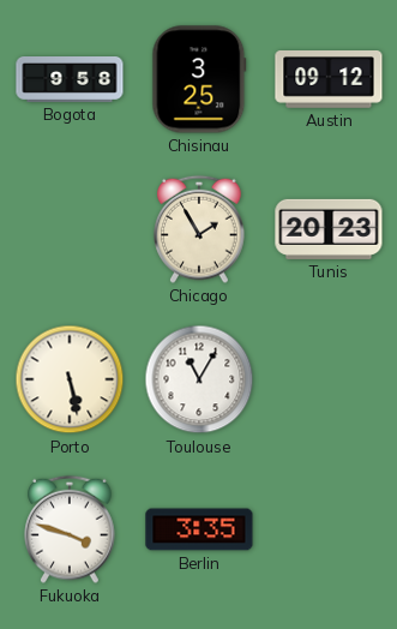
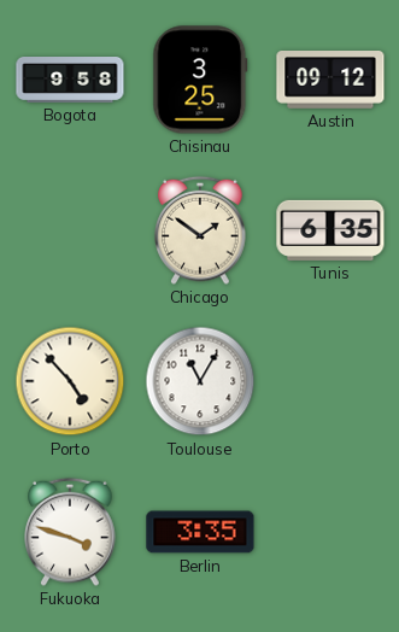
Chicago: 1:55 -> 1:51
Tunis: 20:23 -> 6:35
Porto: 5:28 -> 4:53
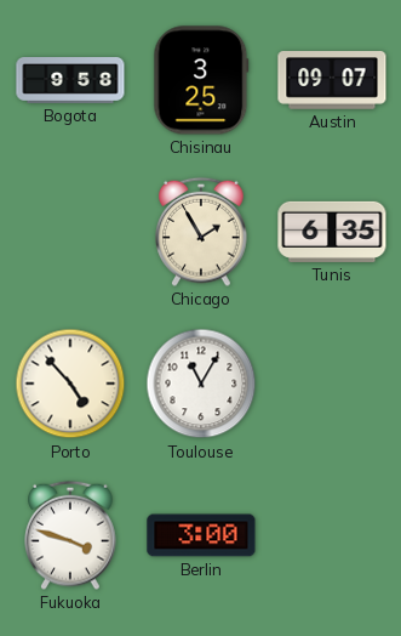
Austin: 09:12 -> 09:07
Chicago: 1:51 -> 1:55
Berlin: 3:35 -> 3:00
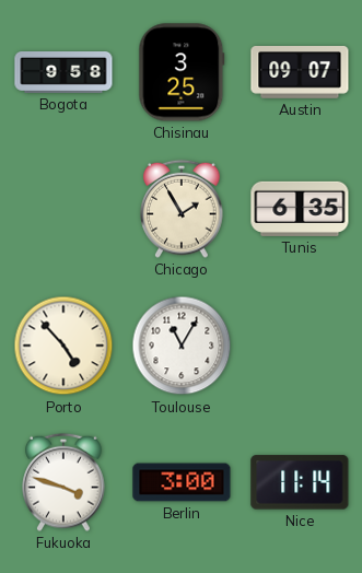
Nice: none -> 11:14
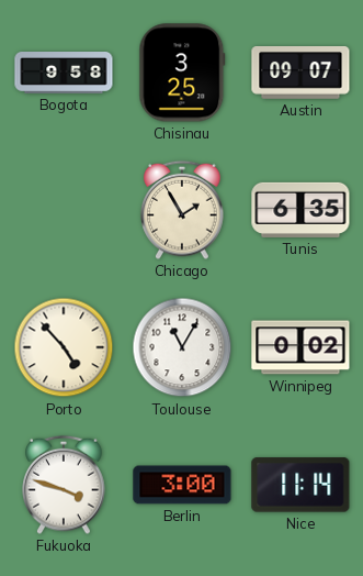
Winnipeg: none -> 0:02
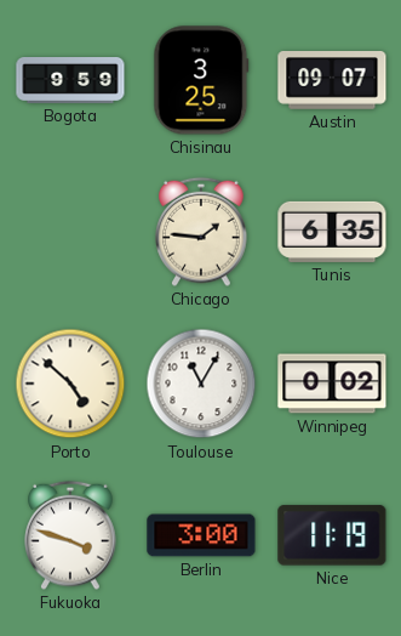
Bogota: 9:58 -> 9:59
Chicago: 1:55 -> 1:46
Porto: 4:53 -> 4:52
Nice: 11:14 -> 11:19
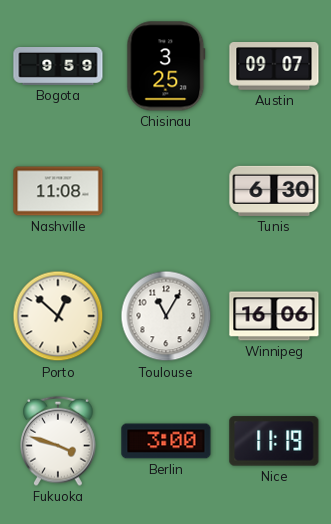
Nashville: none -> 11:08
Chicago: 1:46 -> none
Tunis: 6:35 -> 6:30
Porto: 4:52 -> 12:52
Winnipeg: 0:02 -> 16:06
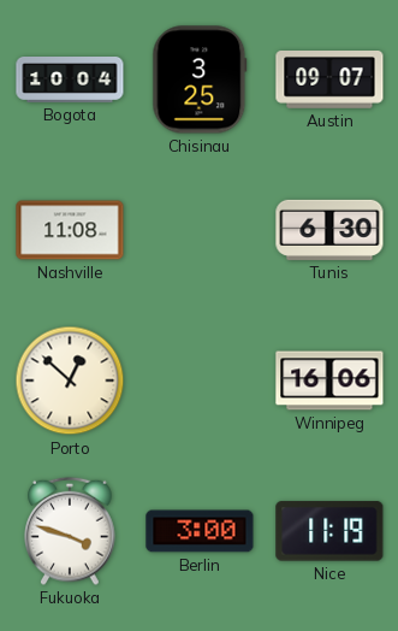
Bogota: 9:59 -> 10:04
Toulouse: 11:05 -> none
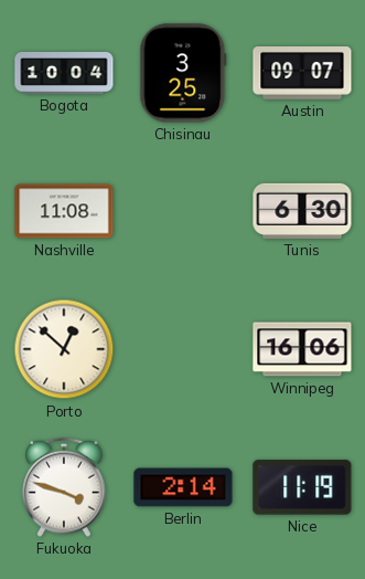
Berlin: 3:00 -> 2:14
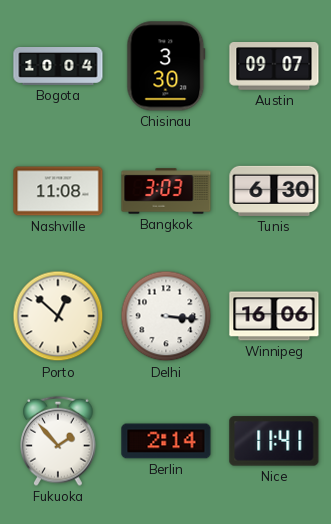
Chisinau: 3:25 -> 3:30
Bangkok: none -> 3:03
Delhi: none -> 3:16
Fukuoka: 3:48 -> 1:53
Nice: 11:19 -> 11:41
